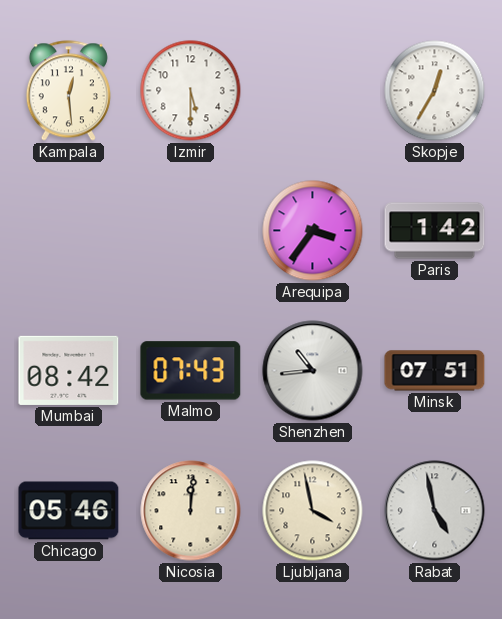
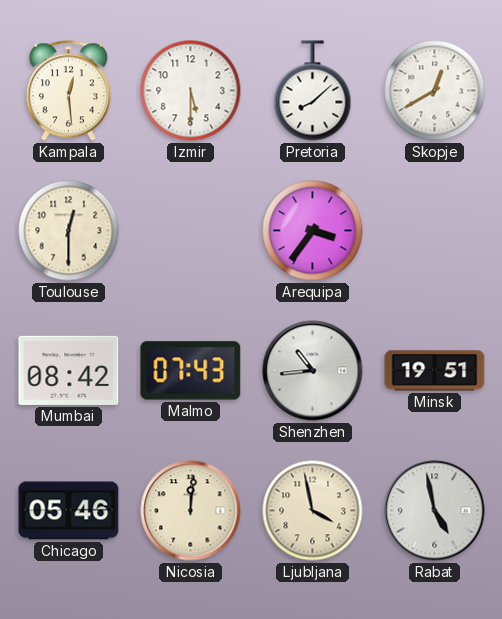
Pretoria: none -> 8:08
Skopje: 12:35 -> 12:40
Toulouse: none -> 12:30
Paris: 1:42 -> none
Minsk: 07:51 -> 19:51
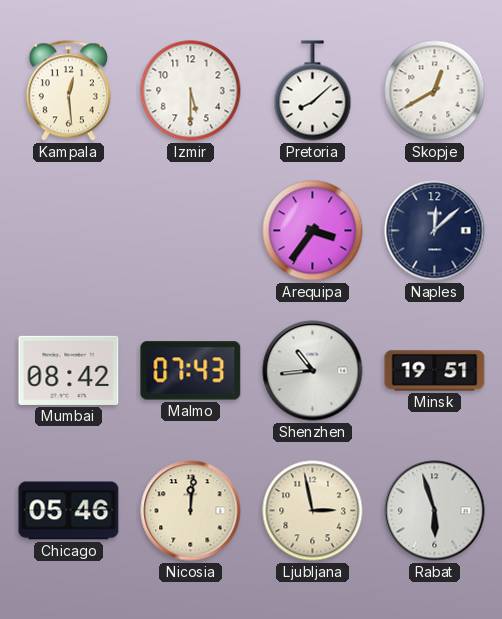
Toulouse: 12:30 -> none
Naples: none -> 12:08
Ljubljana: 3:58 -> 2:58
Rabat: 4:58 -> 5:57
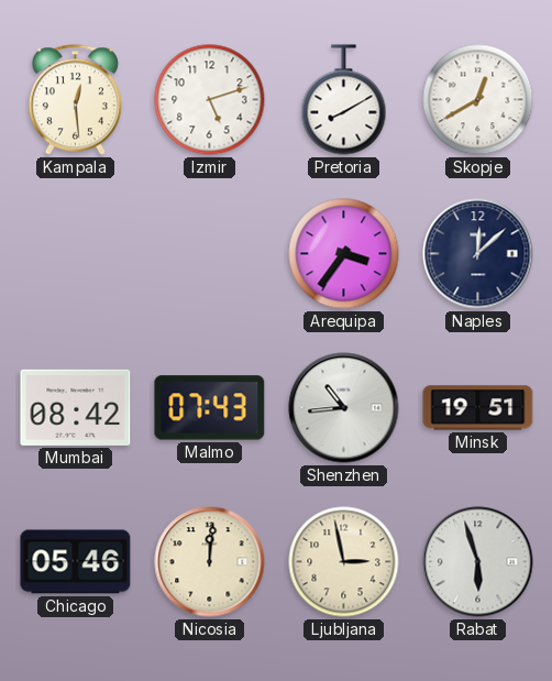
Izmir: 5:30 -> 5:12
Pretoria: 8:08 -> 8:10
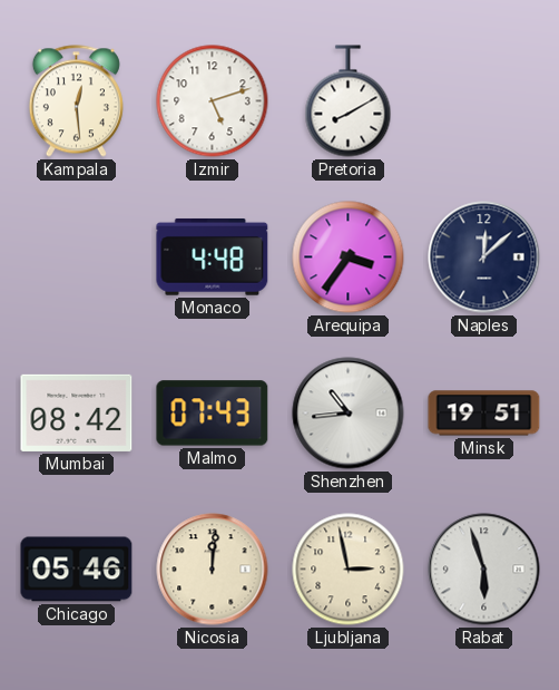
Skopje: 12:40 -> none
Monaco: none -> 4:48
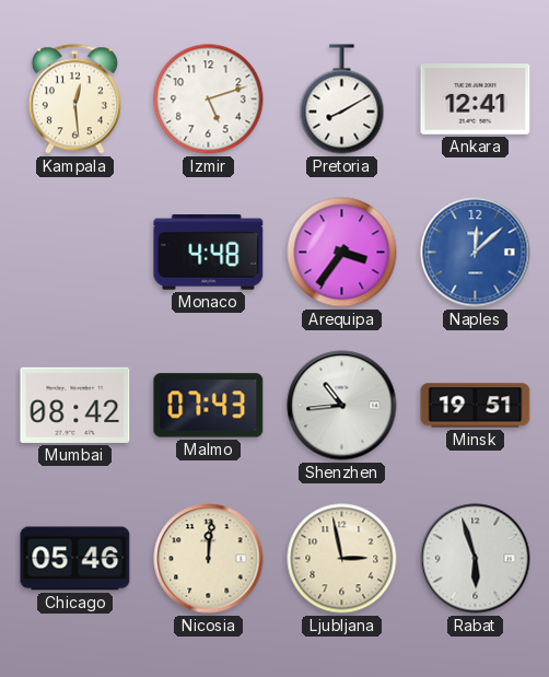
Ankara: none -> 12:41
Naples dial: navy -> blue
